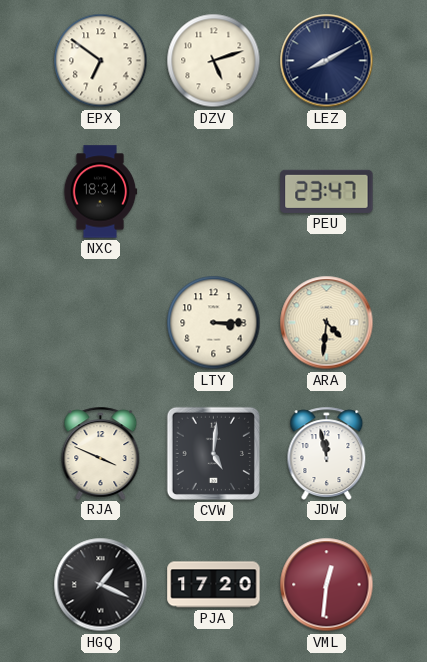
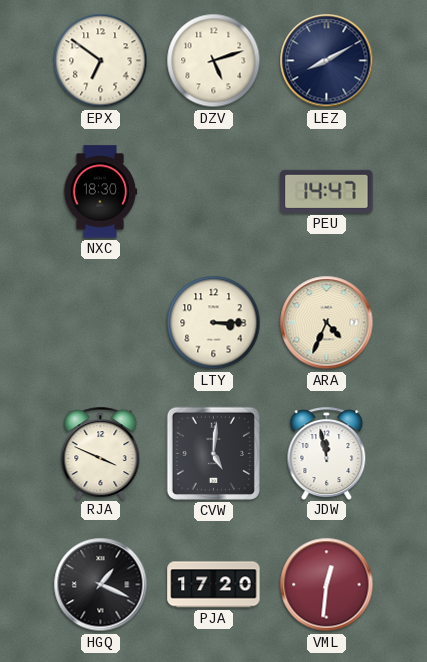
NXC: 18:34 -> 18:30
PEU: 23:47 -> 14:47
ARA: 4:31 -> 4:34
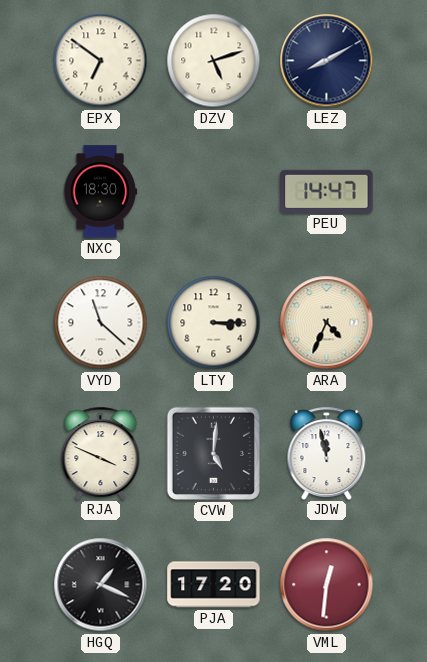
VYD: none -> 11:22
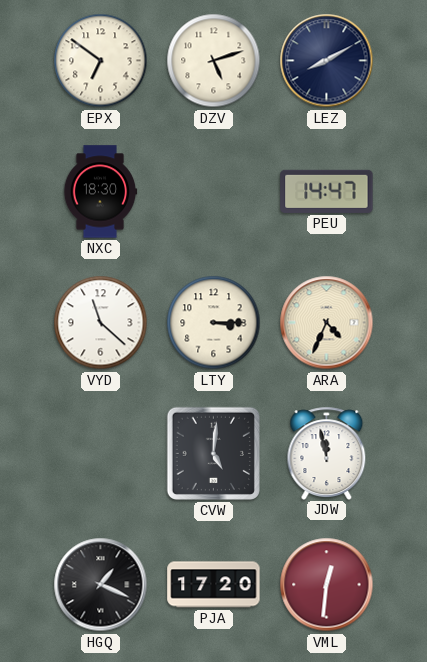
RJA: 3:49 -> none
